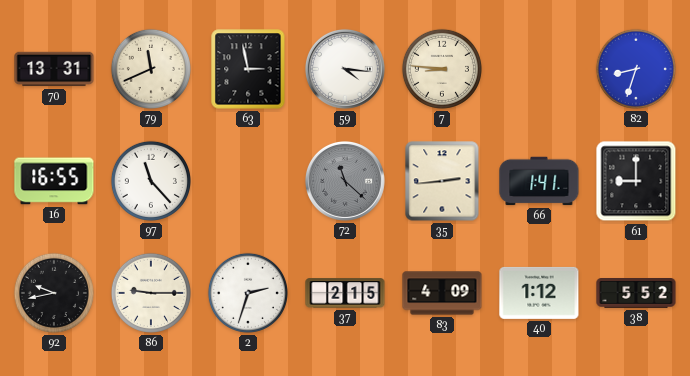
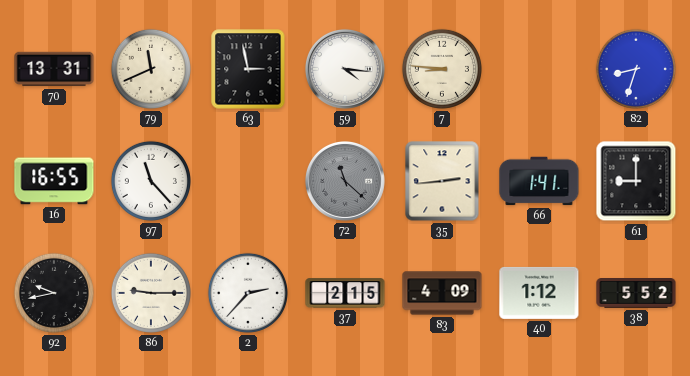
2: 2:33 -> 2:37
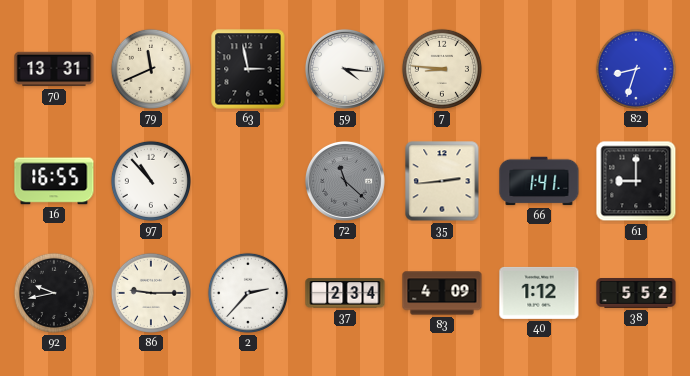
97: 11:23 -> 10:53
37: 2:15 -> 2:34
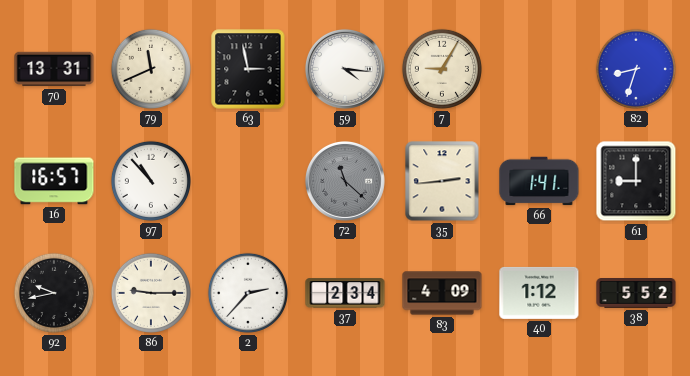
7: 8:46 -> 9:05
16: 16:55 -> 16:57
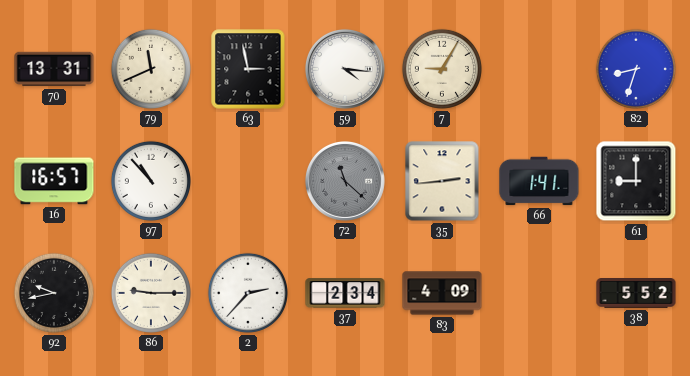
40: 1:12 -> none
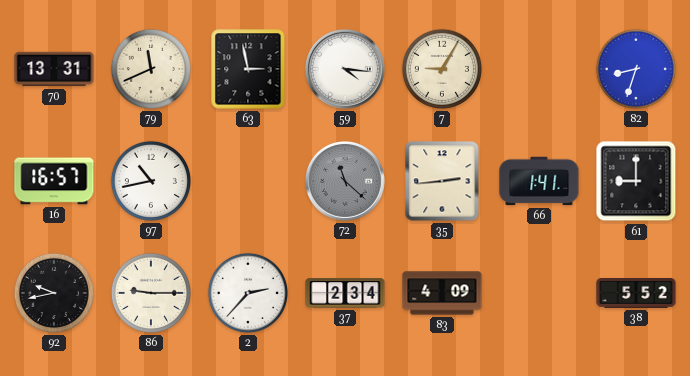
97: 10:53 -> 10:43
